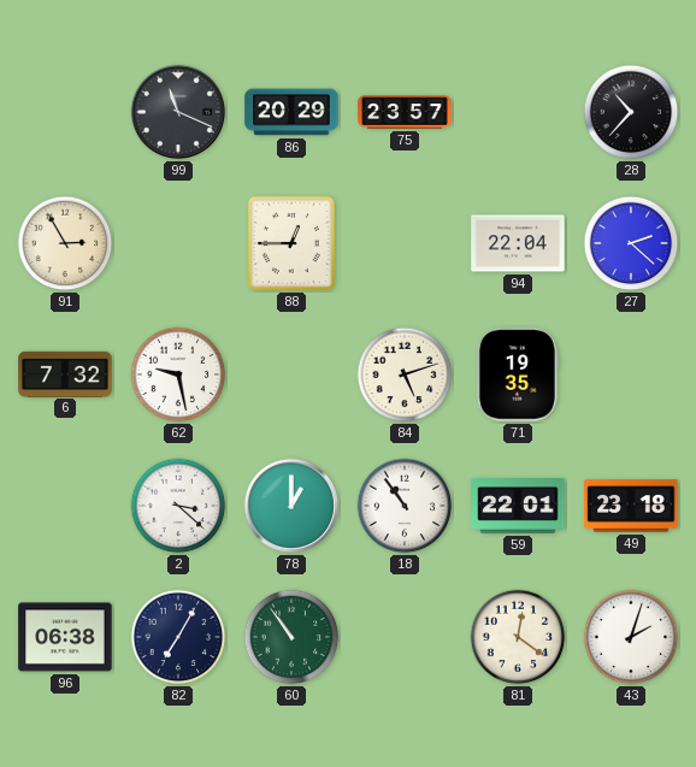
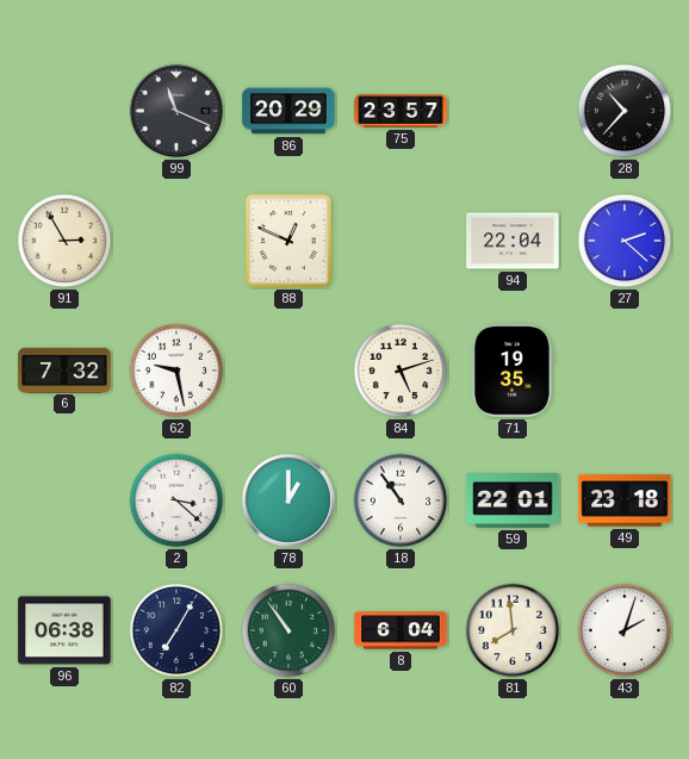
88: 12:45 -> 12:49
8: none -> 6:04
81: 12:21 -> 7:59
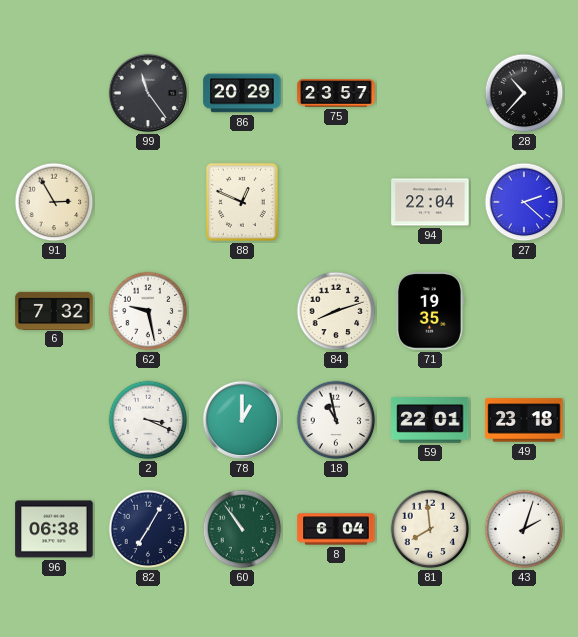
99: 11:19 -> 11:24
84: 5:12 -> 8:12
2: 3:22 -> 3:19
18: 10:54 -> 10:58
